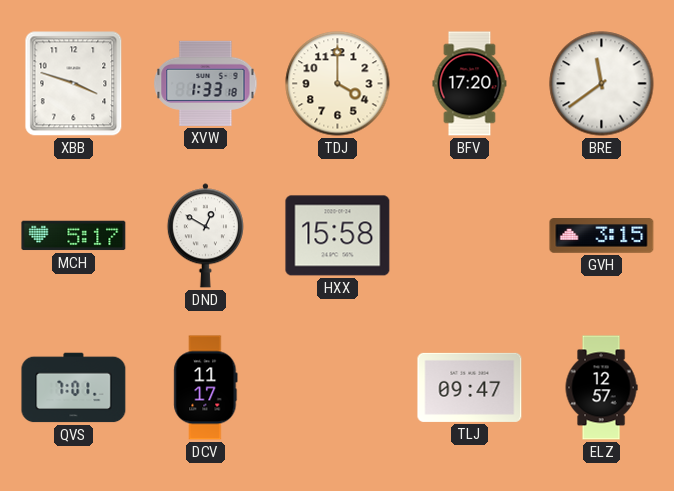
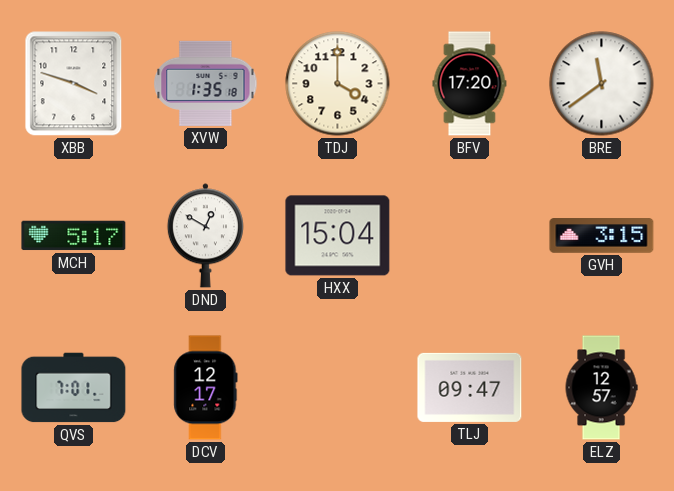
XVW: 1:33 -> 1:35
HXX: 15:58 -> 15:04
DCV: 11:17 -> 12:17
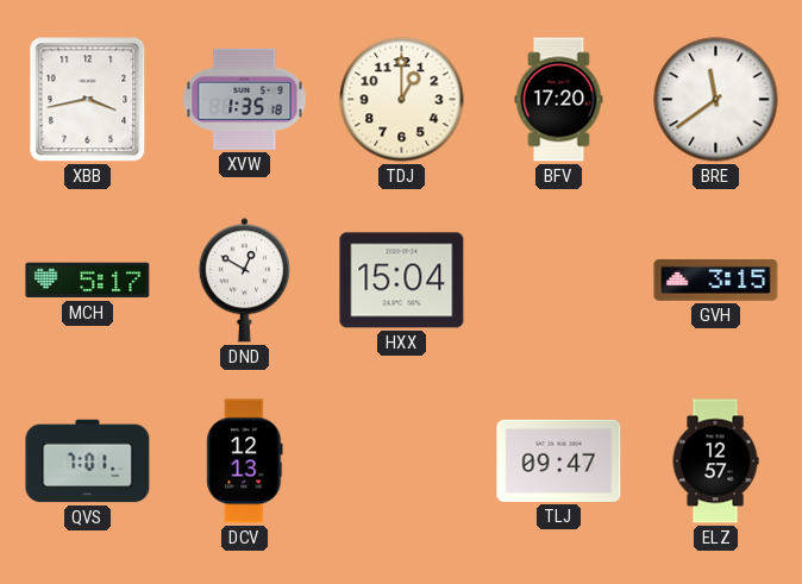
XBB: 3:48 -> 3:43
TDJ: 4:00 -> 1:00
DCV: 12:17 -> 12:13
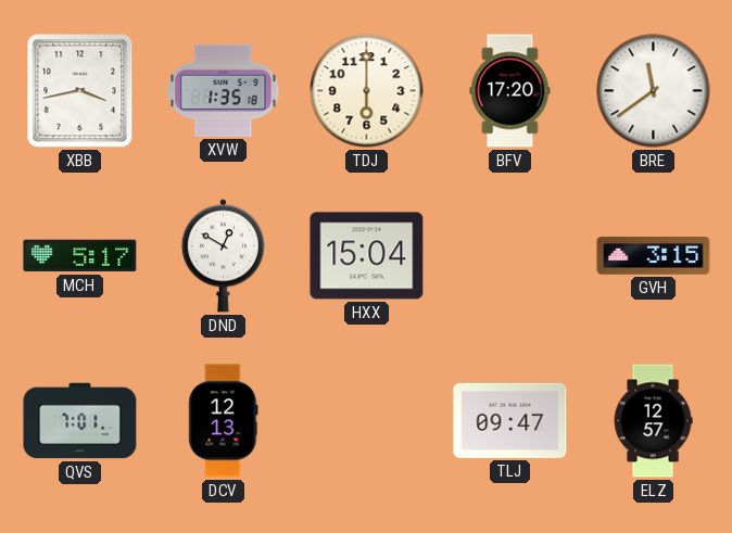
TDJ: 1:00 -> 6:00
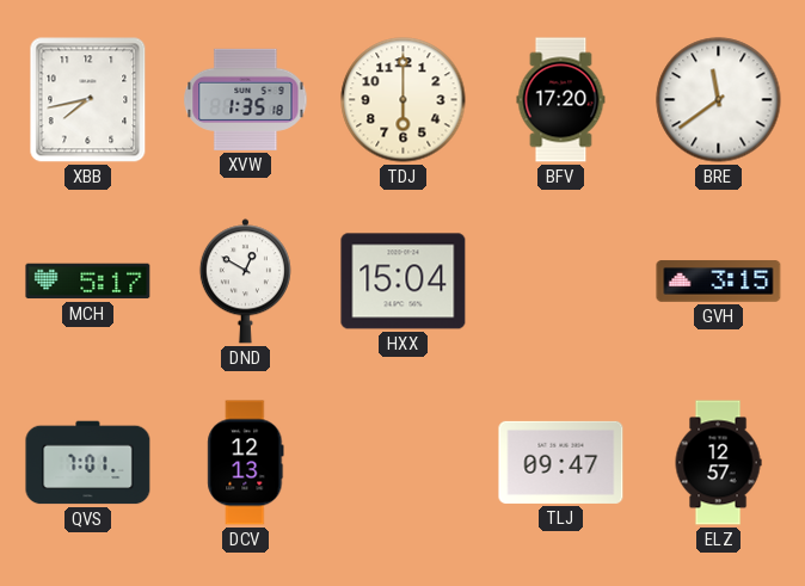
XBB: 3:43 -> 7:43
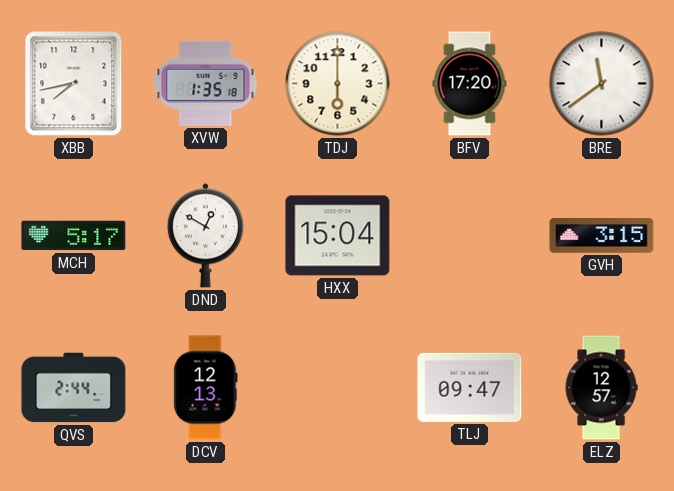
QVS: 7:01 -> 2:44
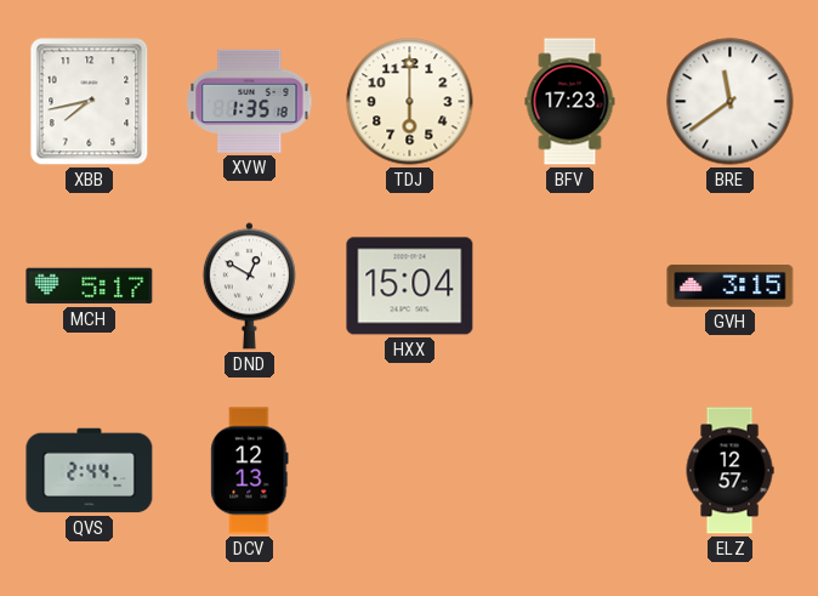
BFV: 17:20 -> 17:23
TLJ: 09:47 -> none
